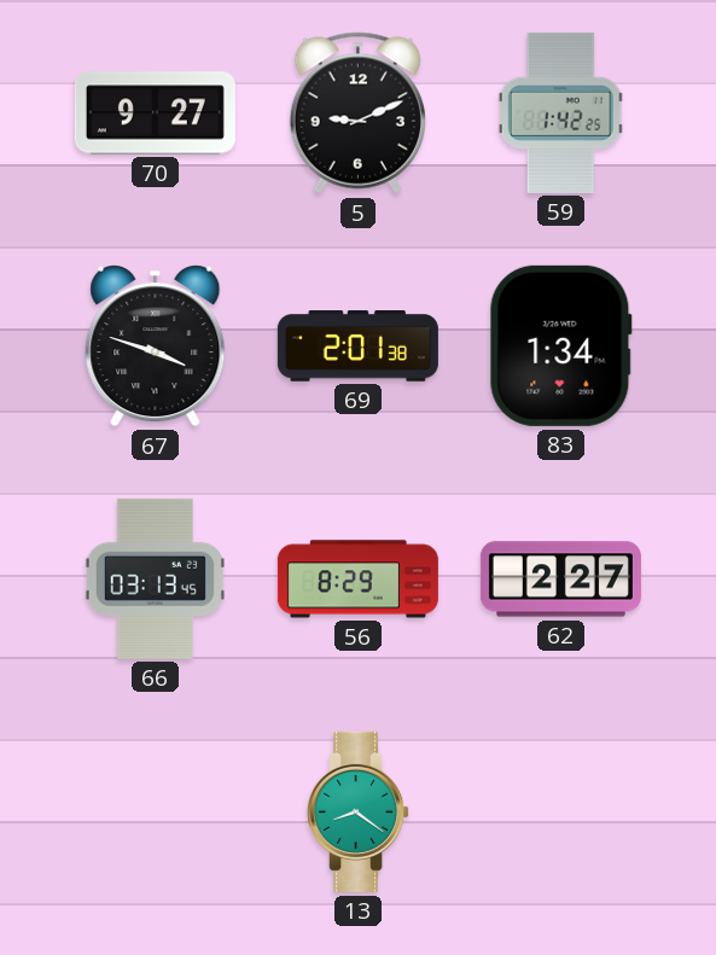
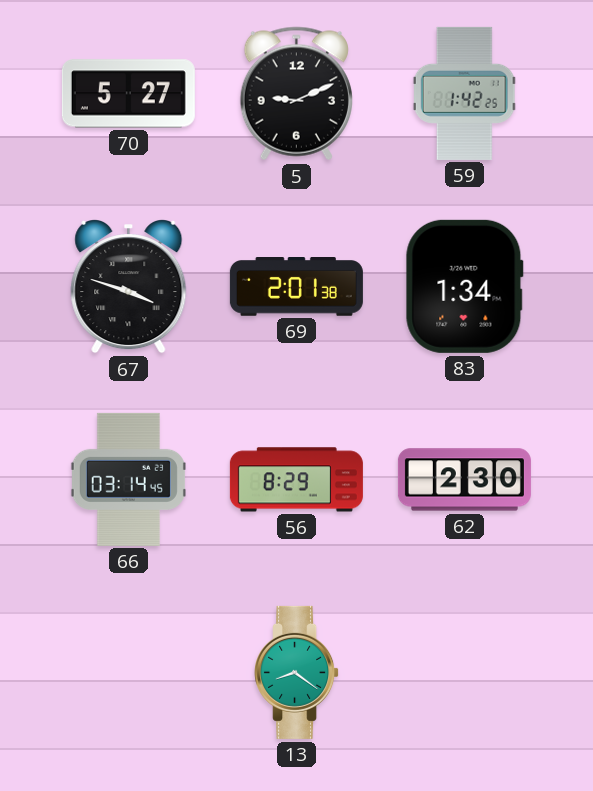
70: 9:27 -> 5:27
66: 03:13 -> 03:14
62: 2:27 -> 2:30
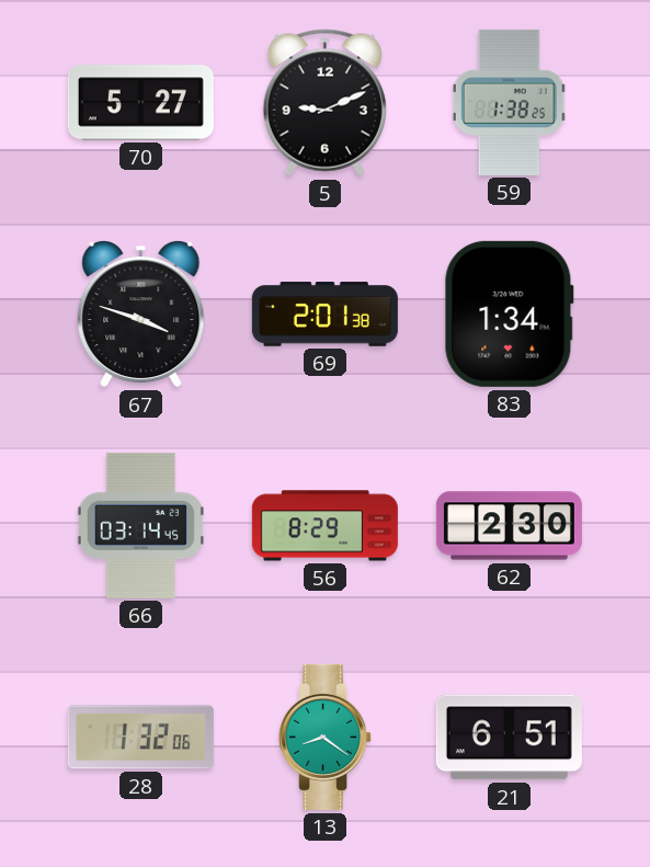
59: 1:42 -> 1:38
28: none -> 1:32
21: none -> 6:51
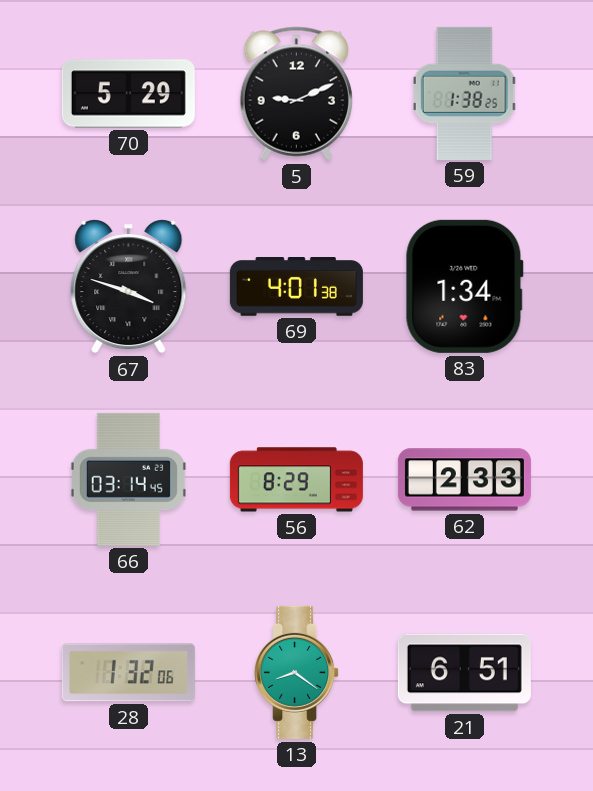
70: 5:27 -> 5:29
69: 2:01 -> 4:01
62: 2:30 -> 2:33
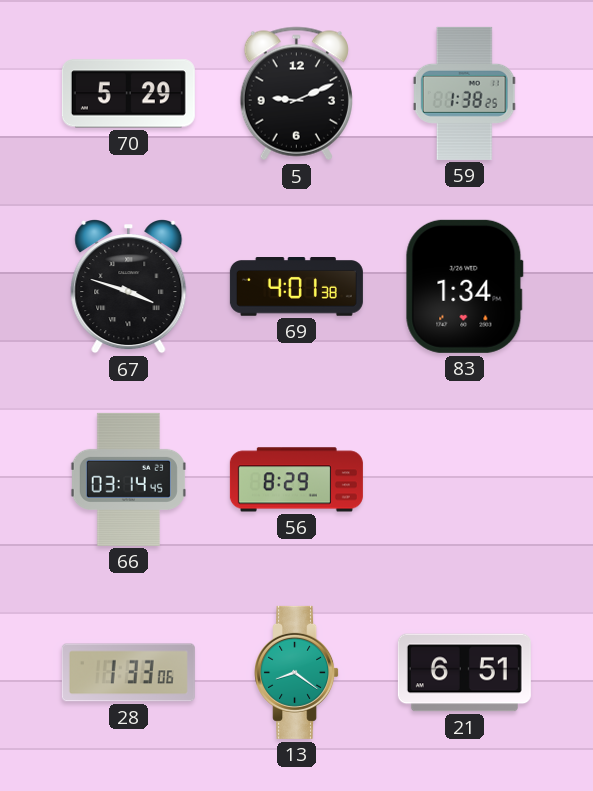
62: 2:33 -> none
28: 1:32 -> 1:33
